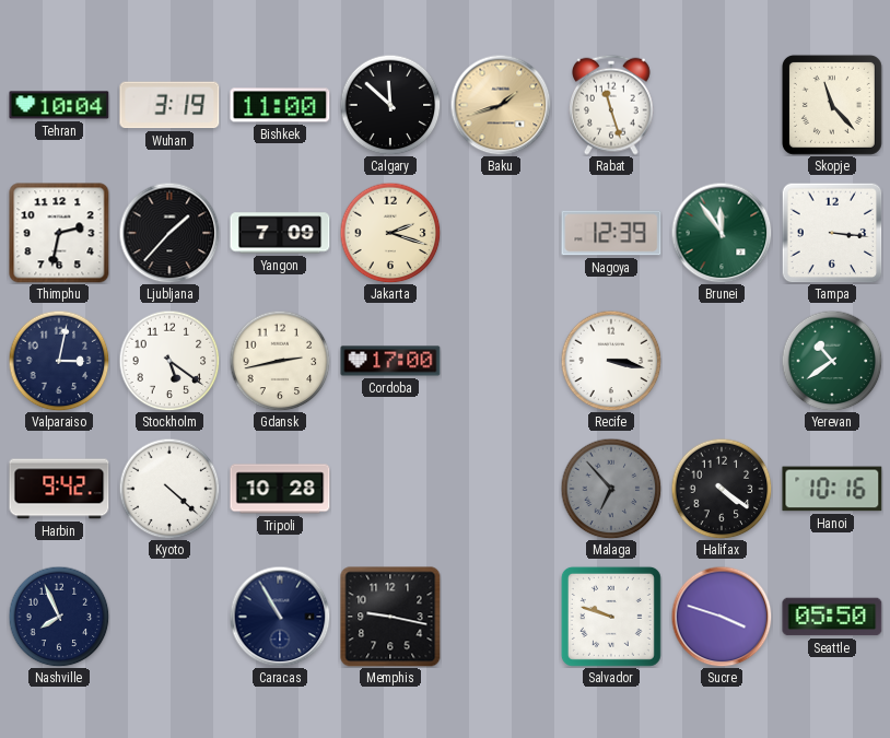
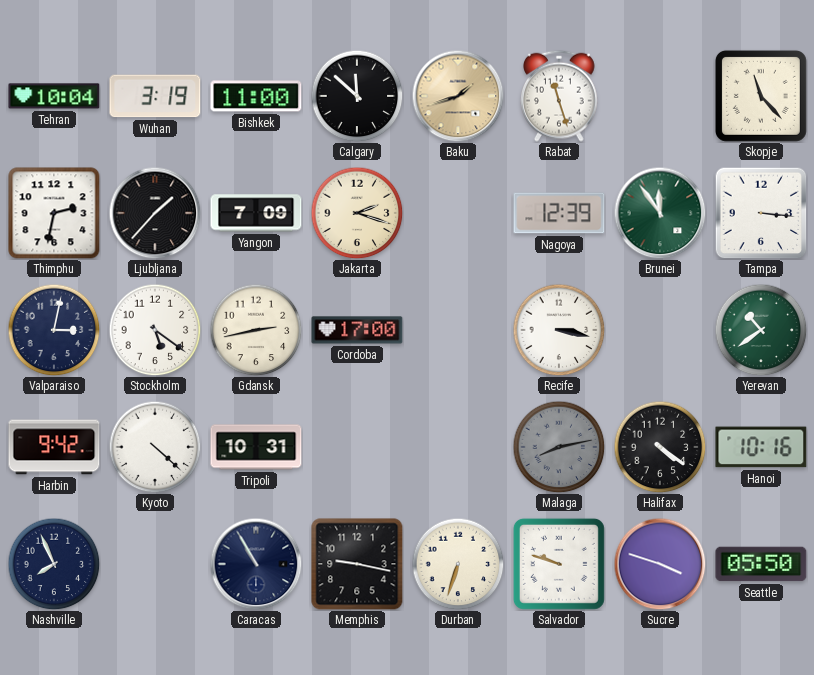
Tripoli: 10:28 -> 10:31
Malaga: 6:53 -> 8:13
Durban: none -> 6:33
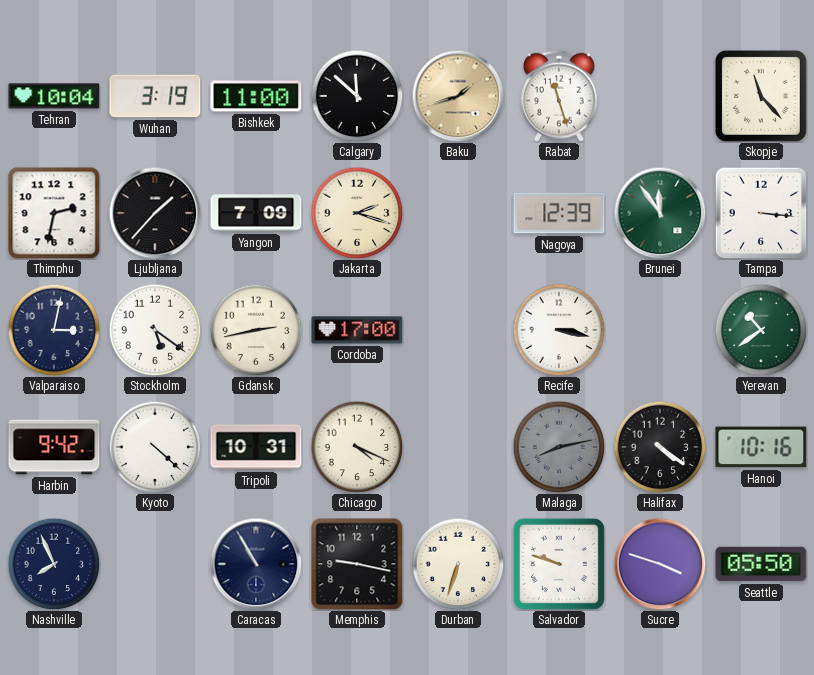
Chicago: none -> 4:19
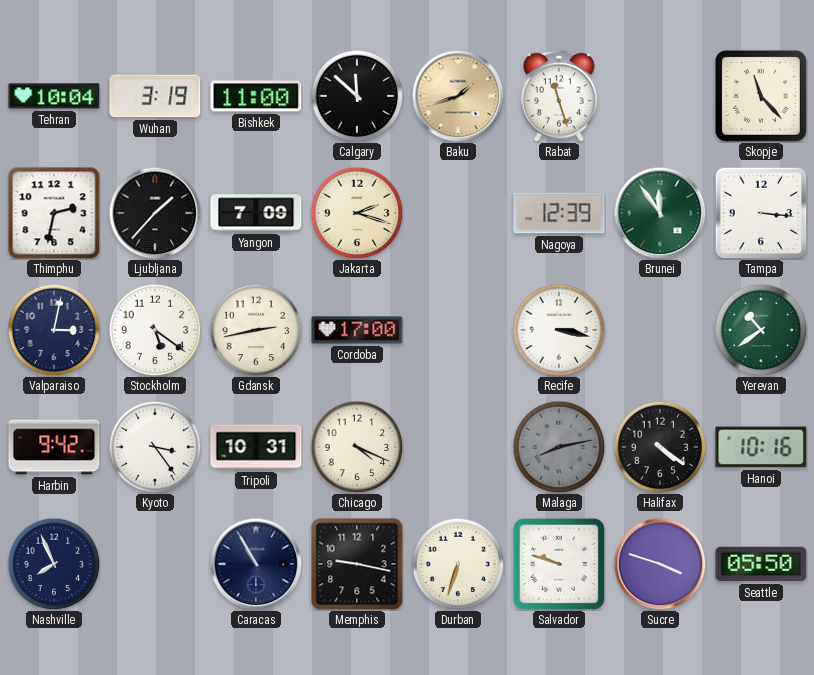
Kyoto: 4:22 -> 3:24
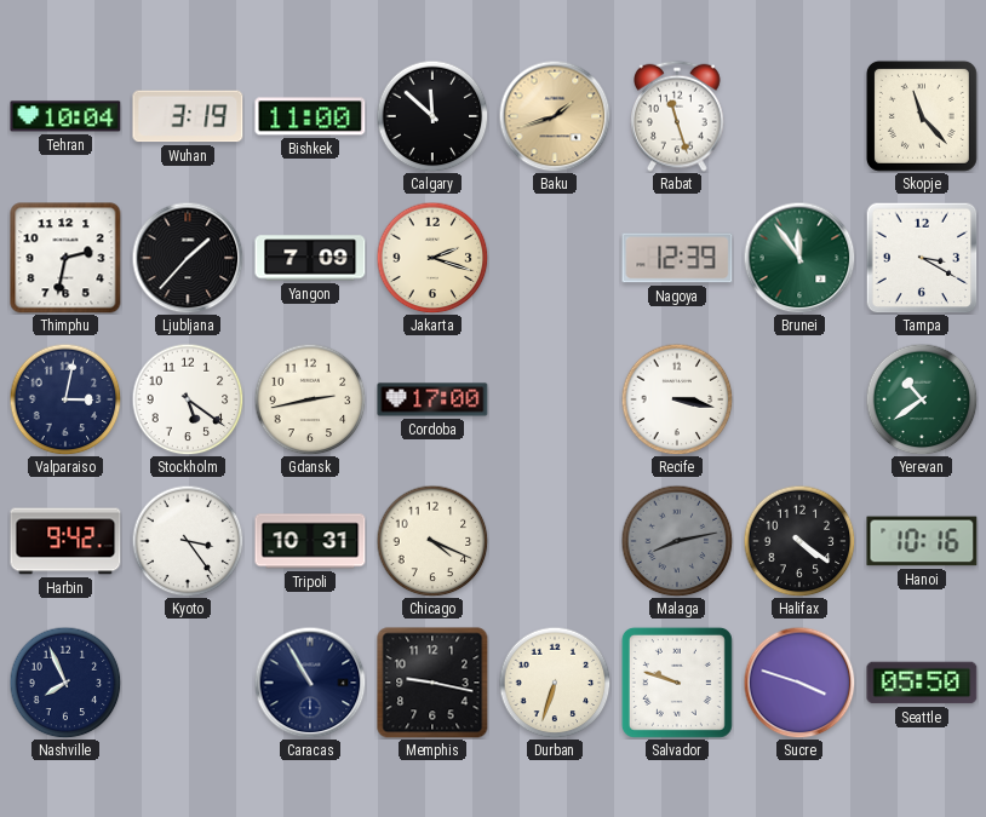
Tampa: 3:16 -> 3:20
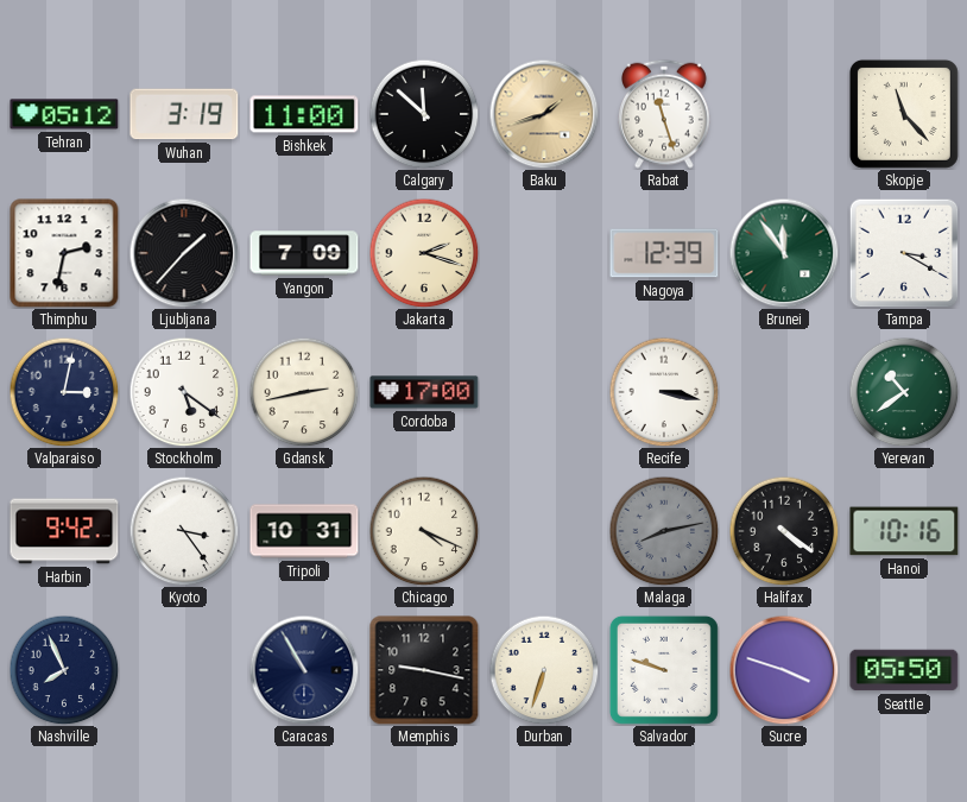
Tehran: 10:04 -> 05:12
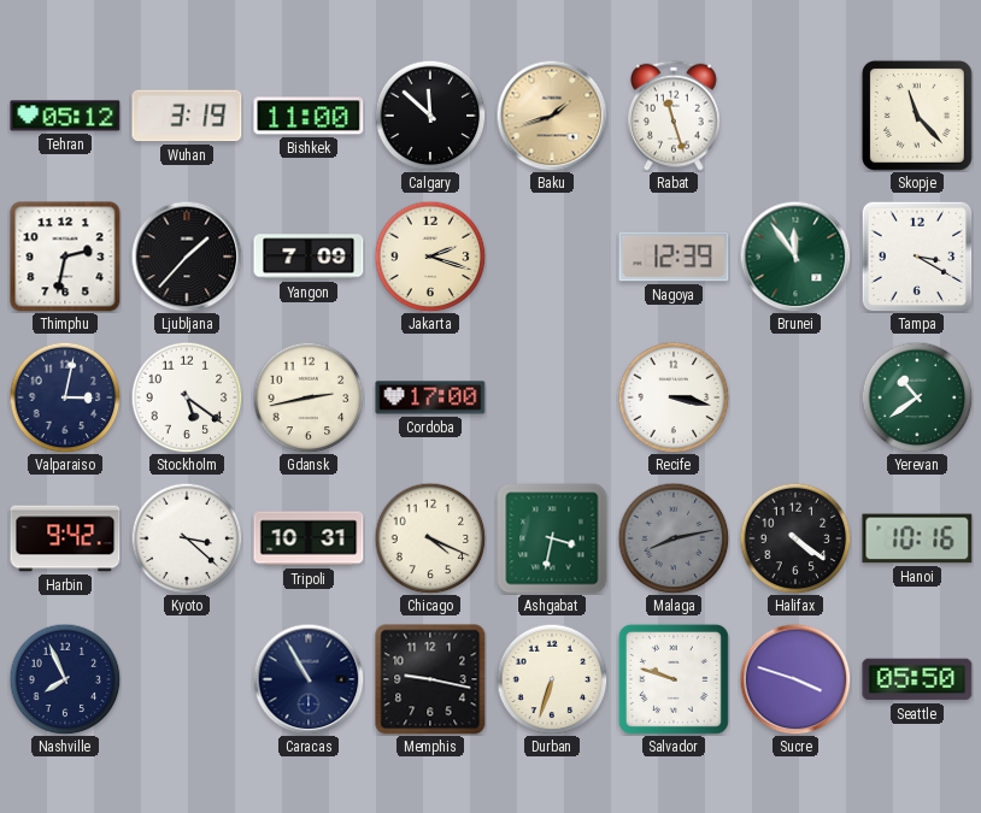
Kyoto: 3:24 -> 3:22
Ashgabat: none -> 3:32
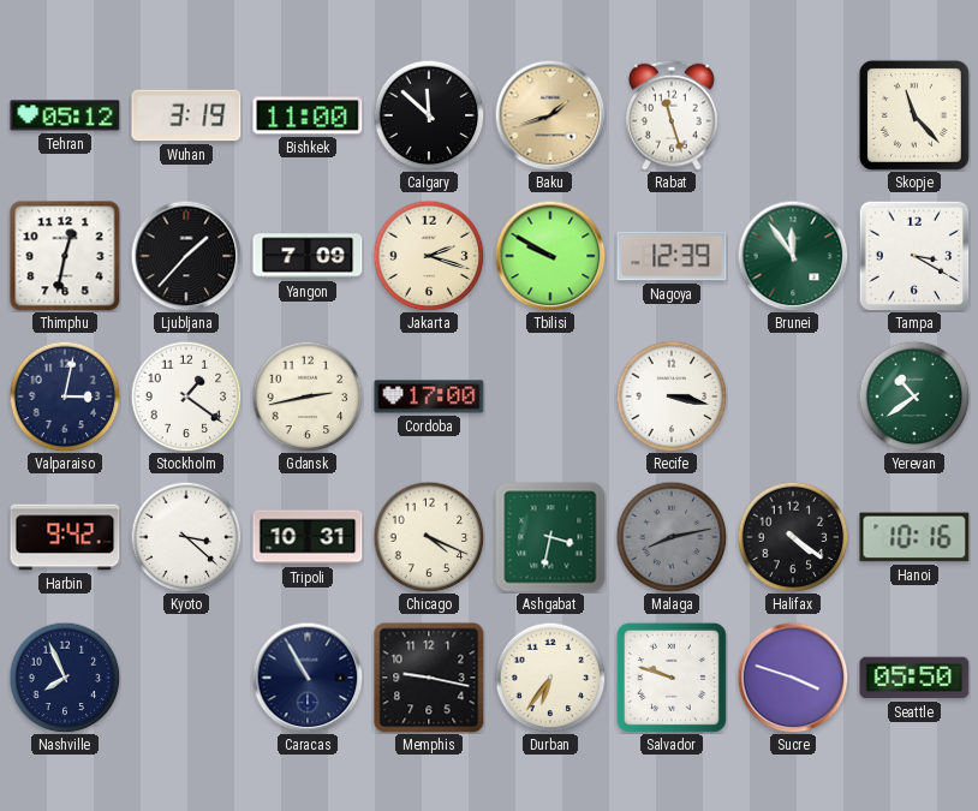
Thimphu: 2:32 -> 12:32
Tbilisi: none -> 9:50
Stockholm: 5:21 -> 1:21
Durban: 6:33 -> 6:36
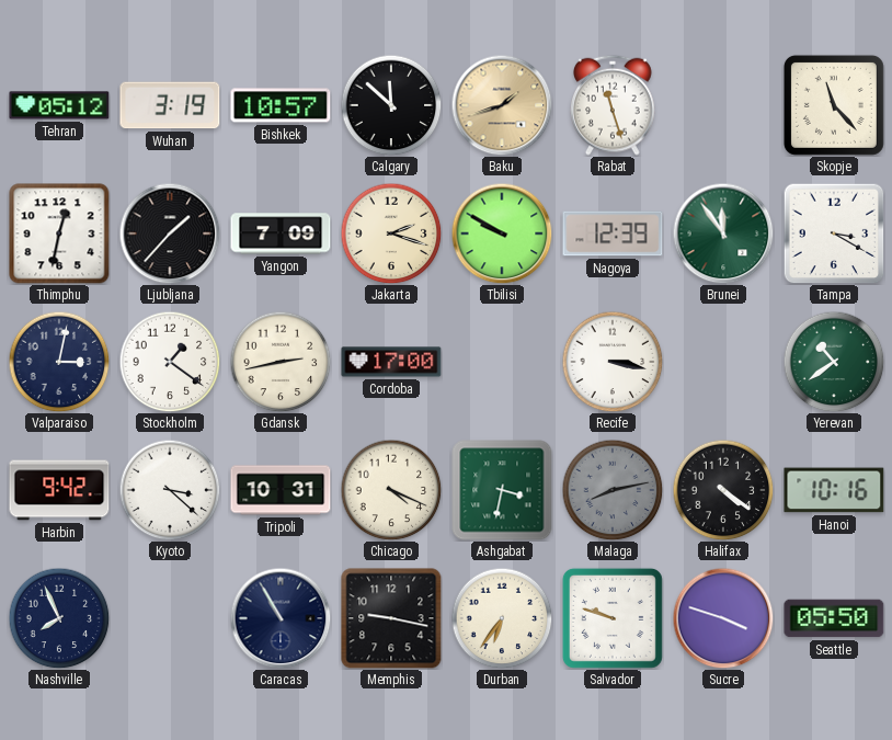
Bishkek: 11:00 -> 10:57
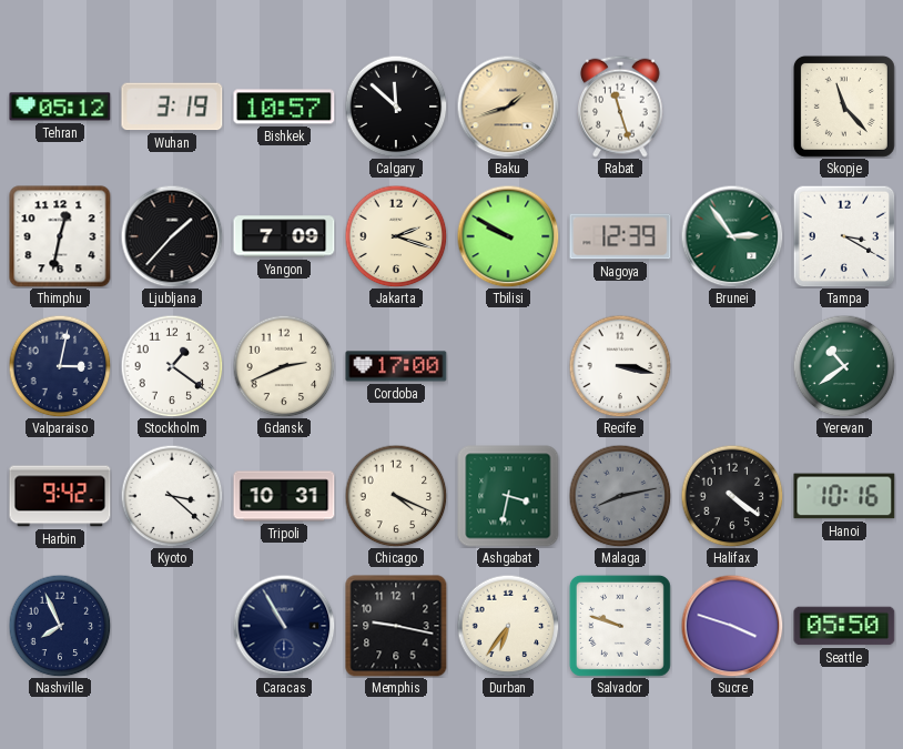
Brunei: 11:54 -> 2:54
Gdansk: 2:43 -> 2:41
